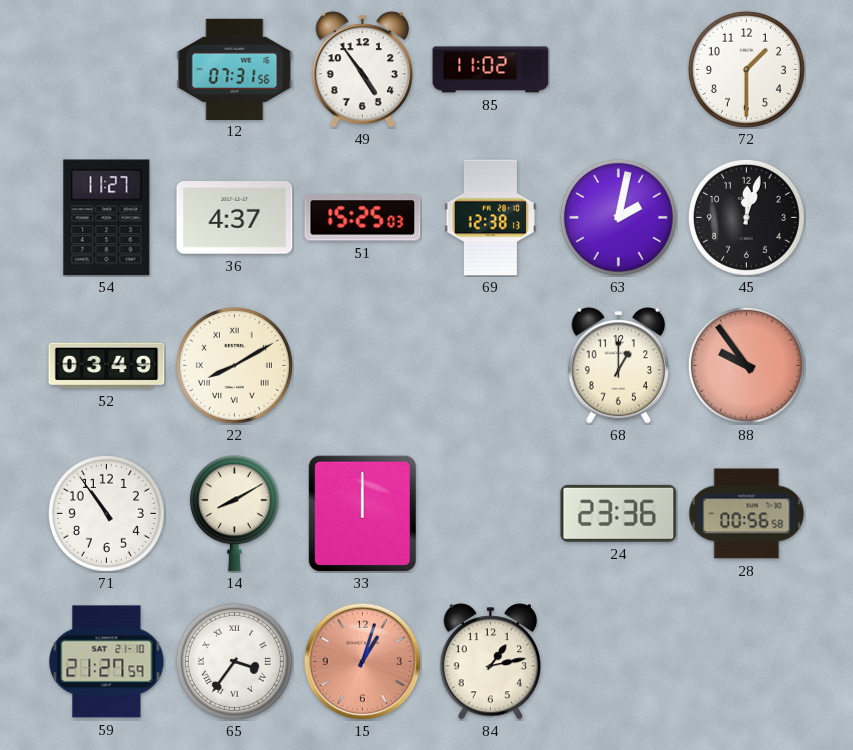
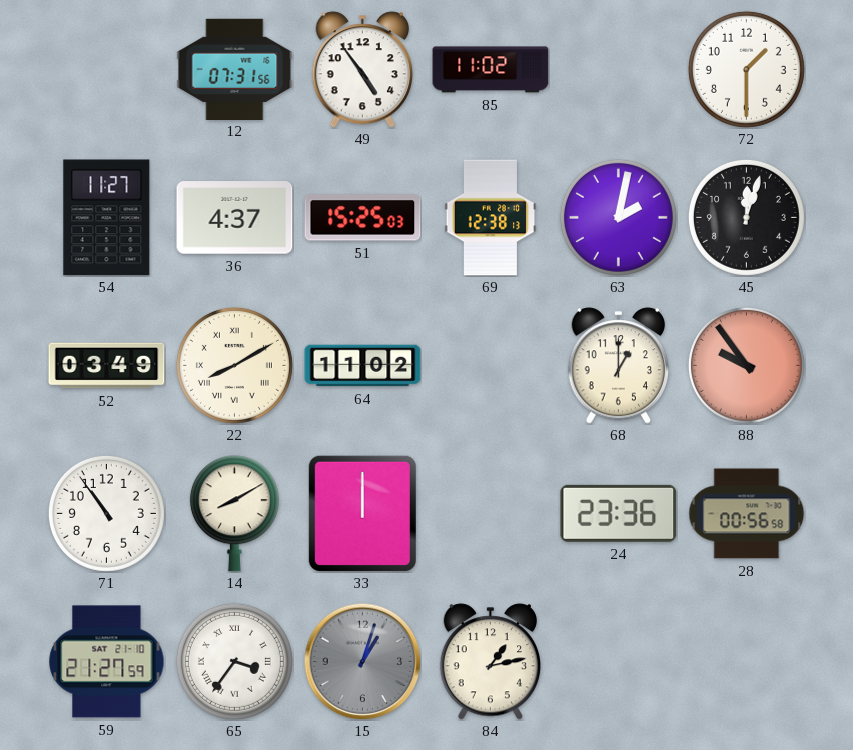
64: none -> 11:02
15 dial: salmon -> grey
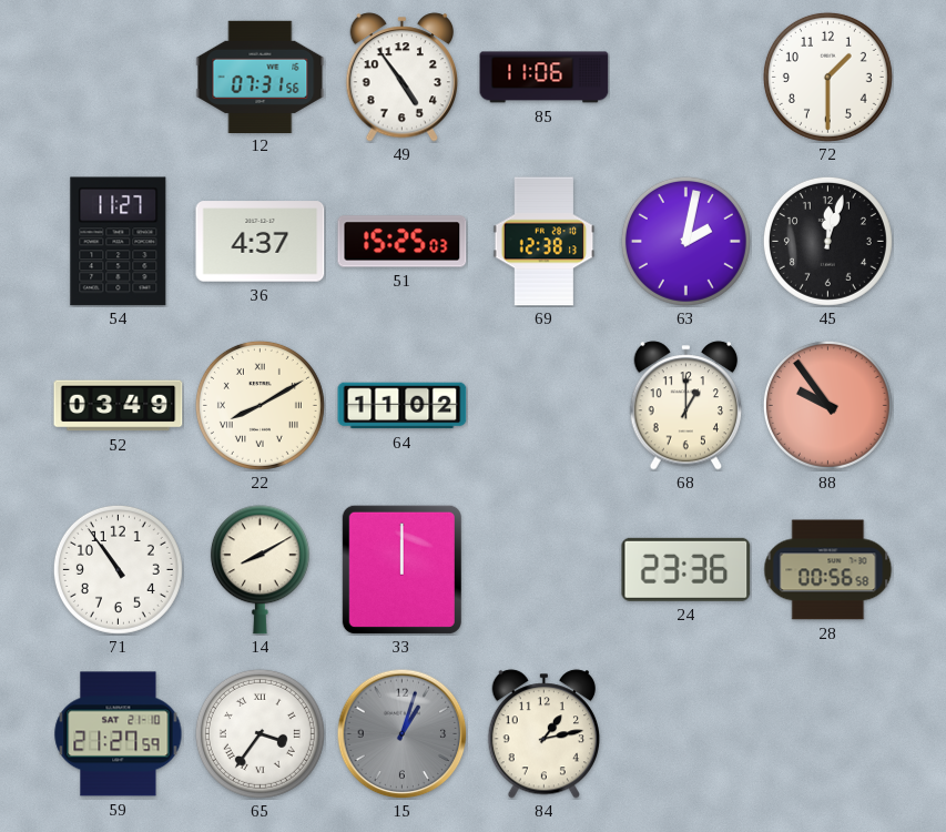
85: 11:02 -> 11:06
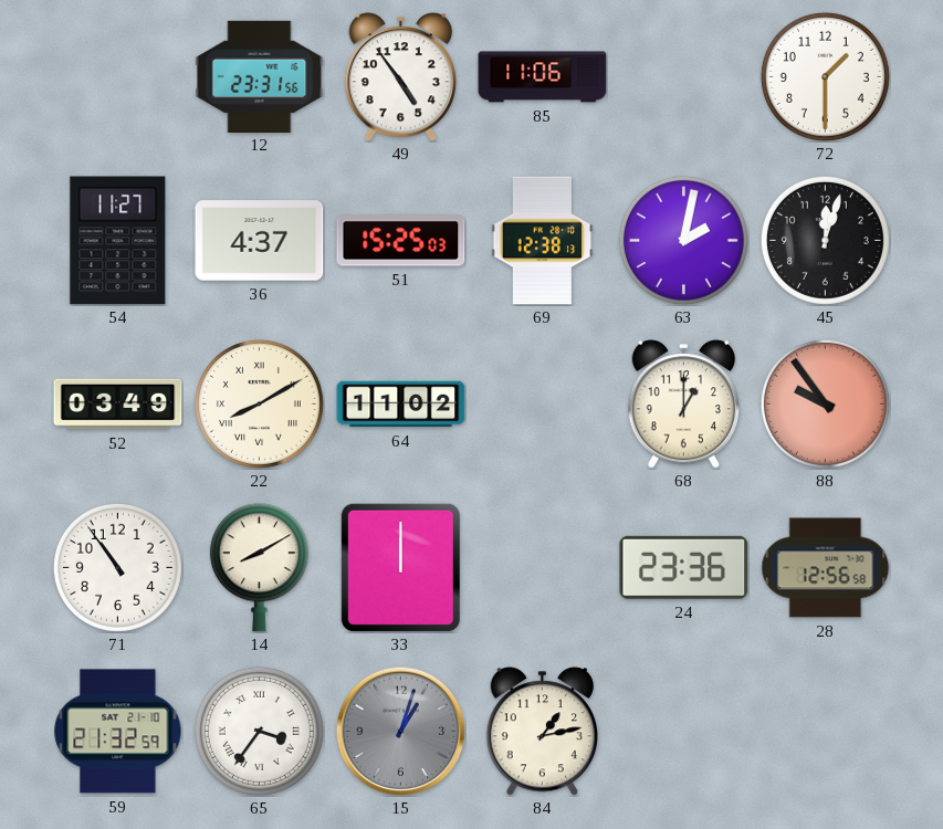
12: 07:31 -> 23:31
28: 00:56 -> 12:56
59: 21:27 -> 21:32
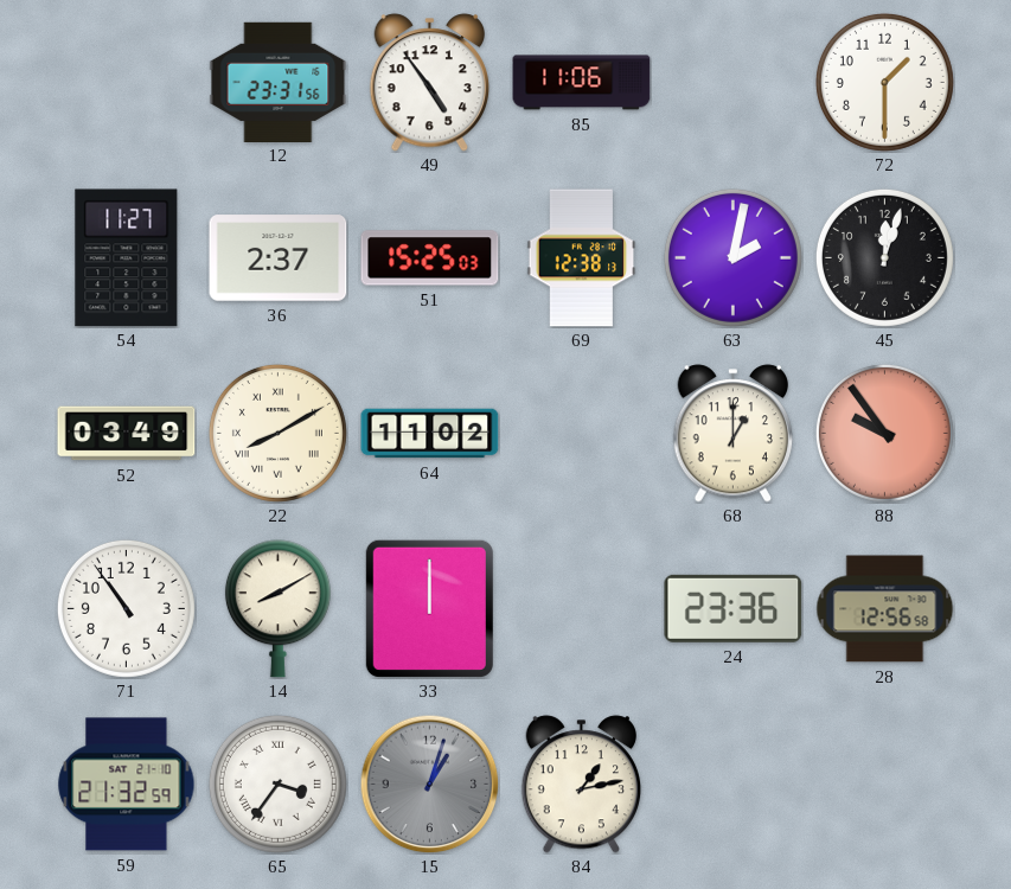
36: 4:37 -> 2:37
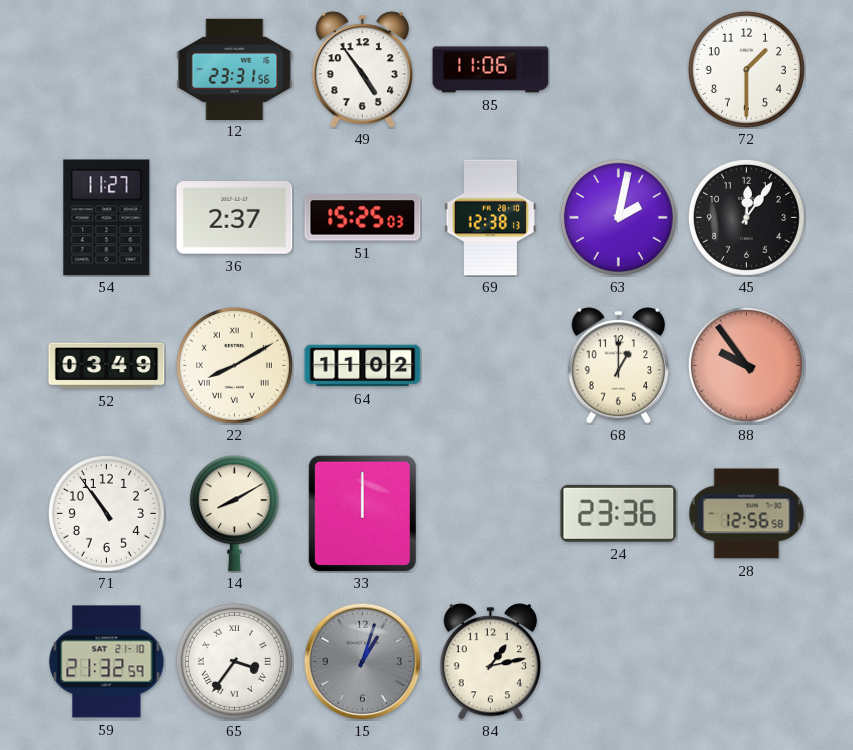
45: 12:03 -> 12:06
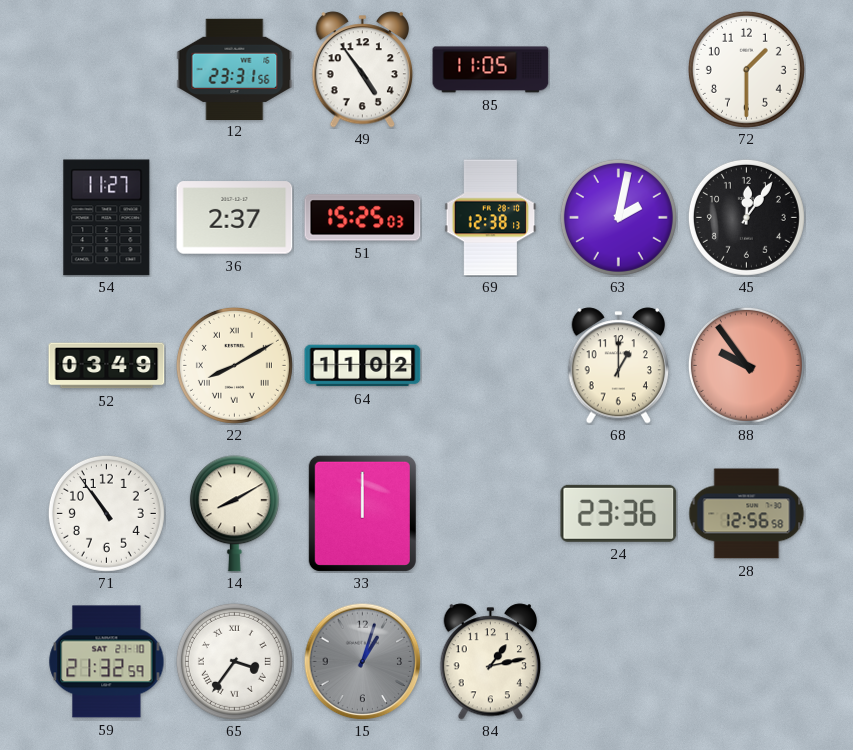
85: 11:06 -> 11:05
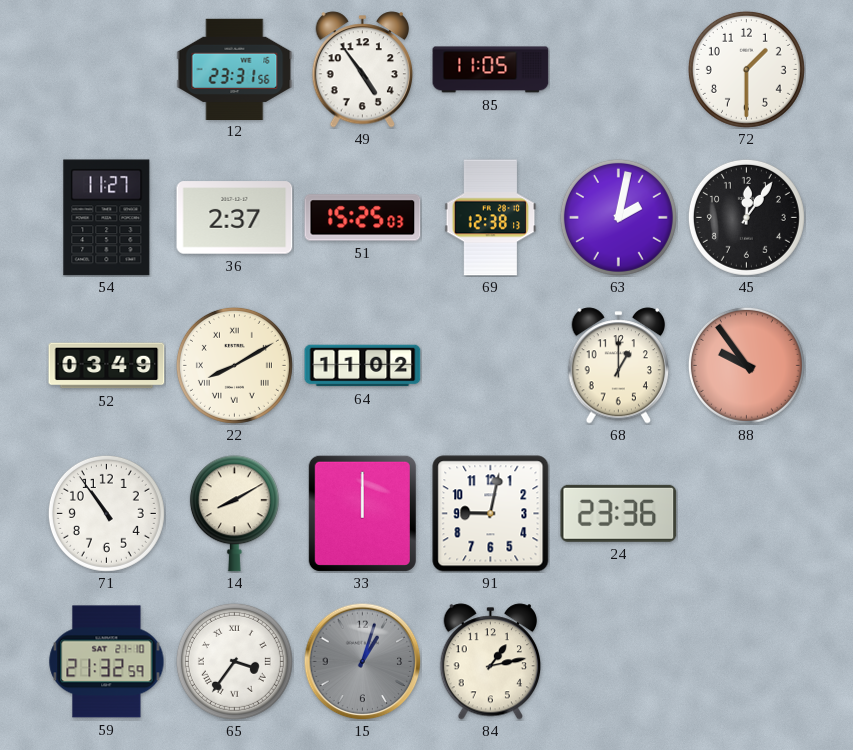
91: none -> 9:02
28: 12:56 -> none
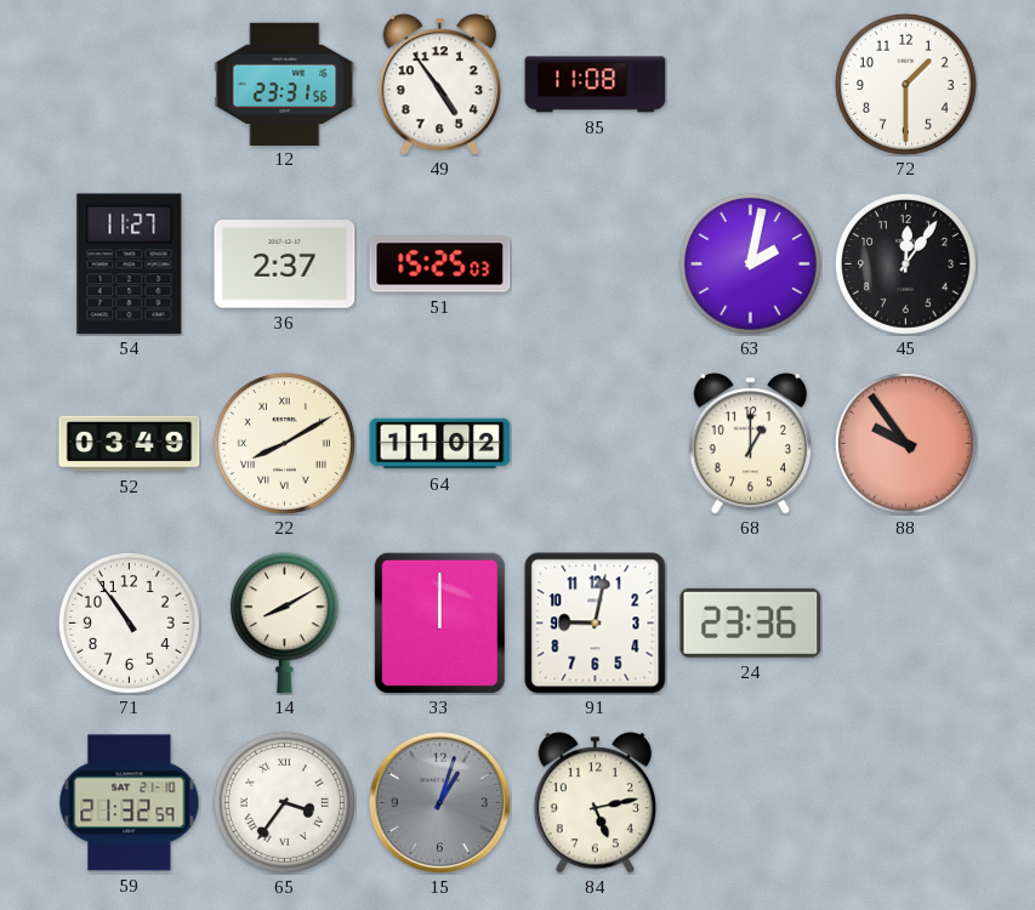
85: 11:05 -> 11:08
69: 12:38 -> none
84: 1:13 -> 5:13
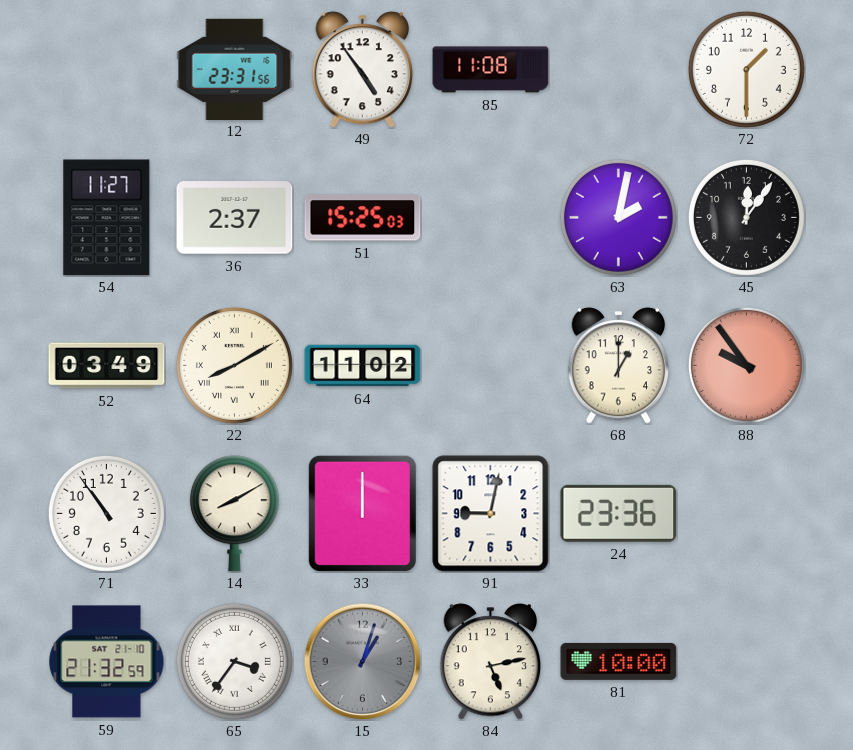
81: none -> 10:00
